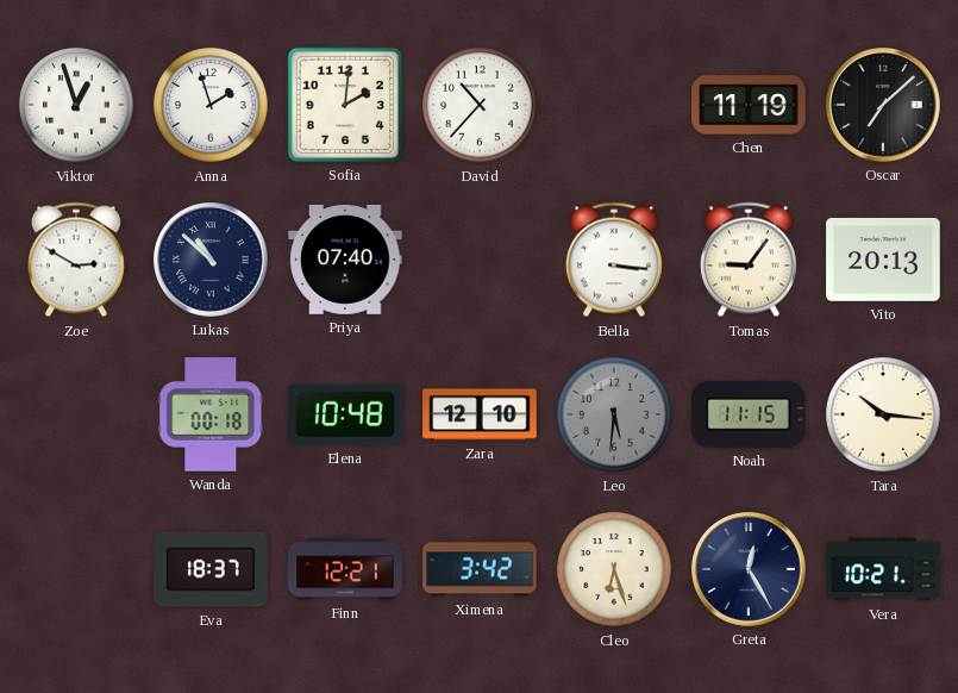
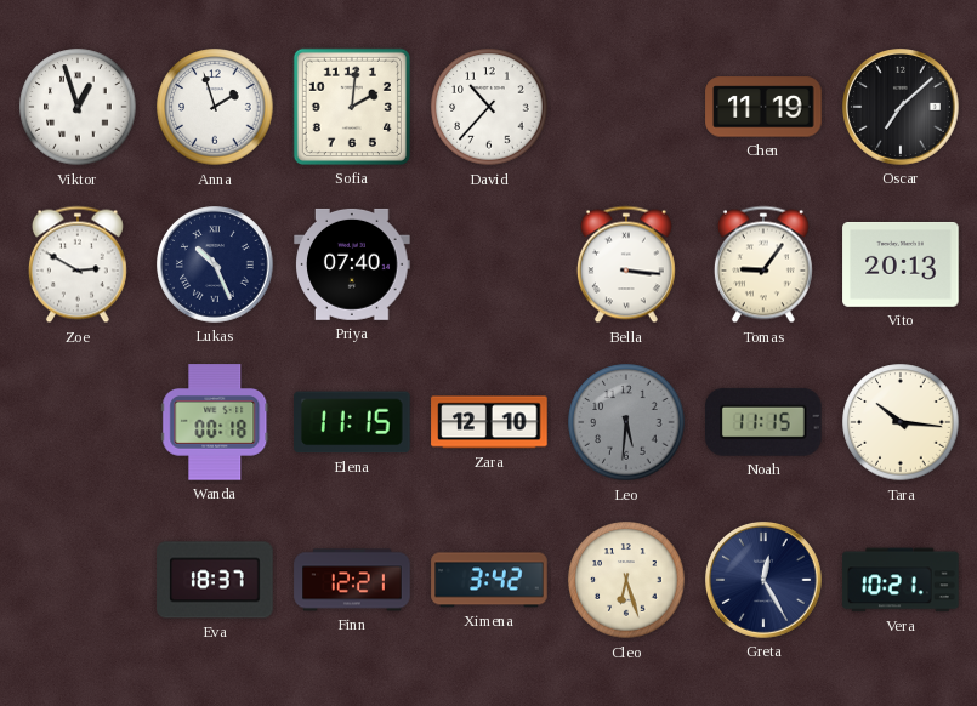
Lukas: 10:52 -> 10:26
Elena: 10:48 -> 11:15
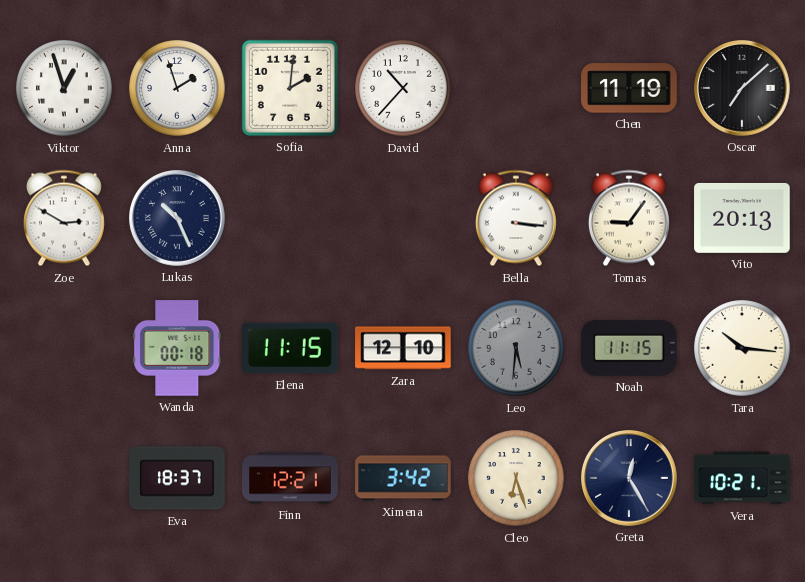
Priya: 07:40 -> none
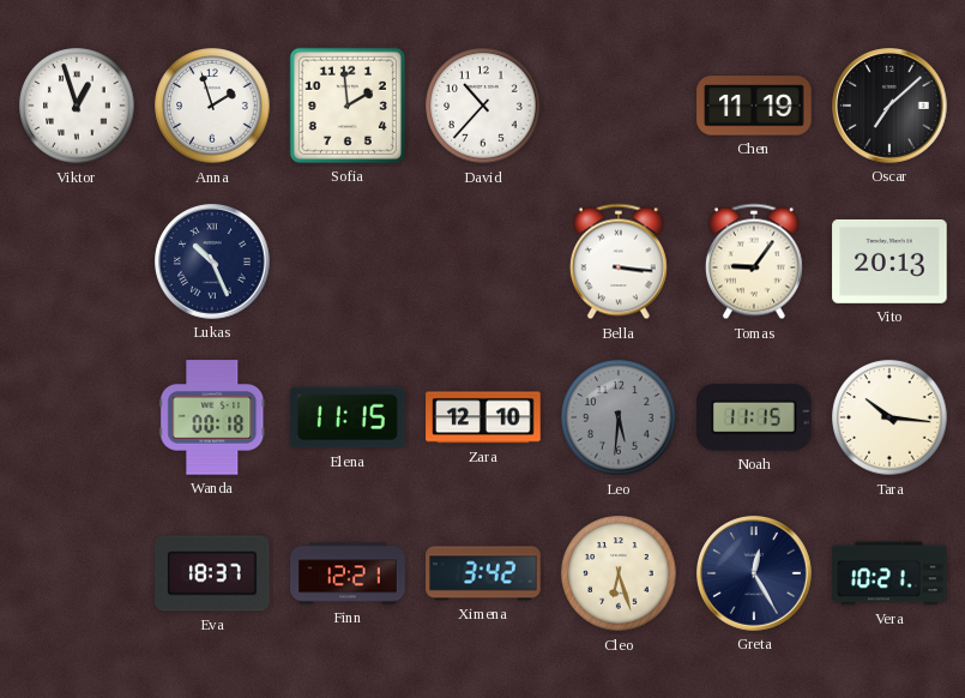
Sofia: 2:01 -> 1:59
Zoe: 2:50 -> none
